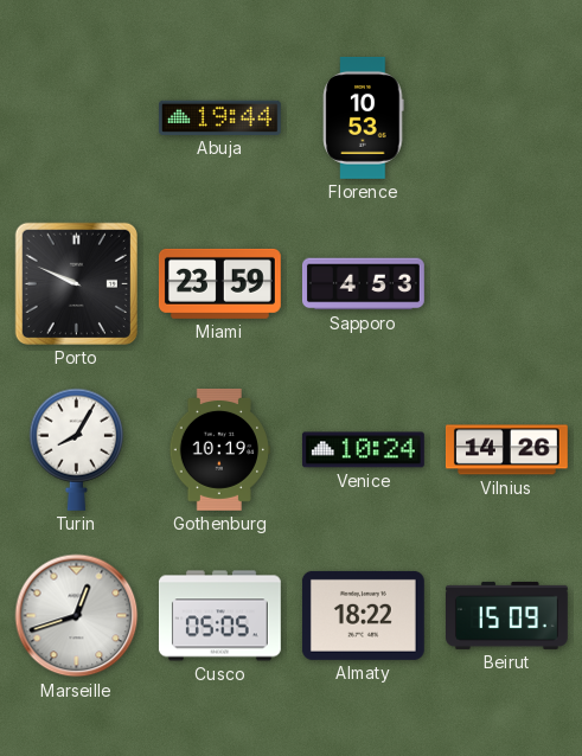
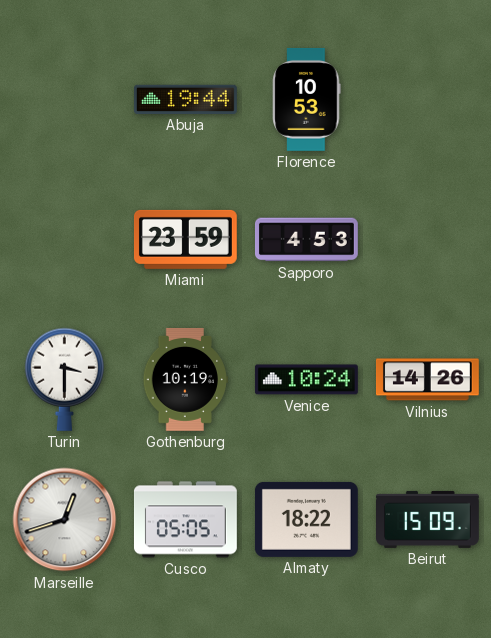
Porto: 9:49 -> none
Turin: 8:05 -> 3:30
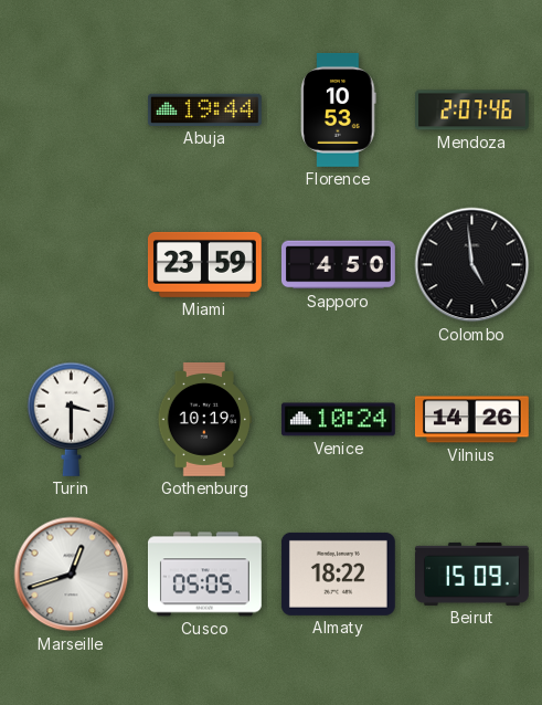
Mendoza: none -> 2:07
Sapporo: 4:53 -> 4:50
Colombo: none -> 4:59
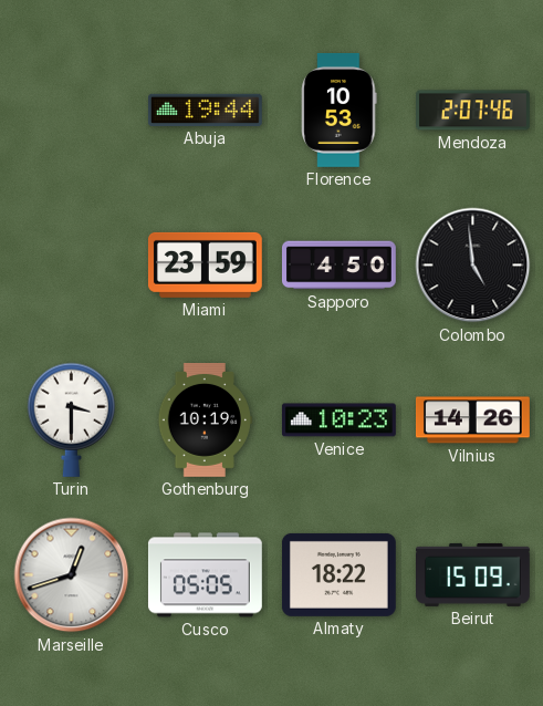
Venice: 10:24 -> 10:23
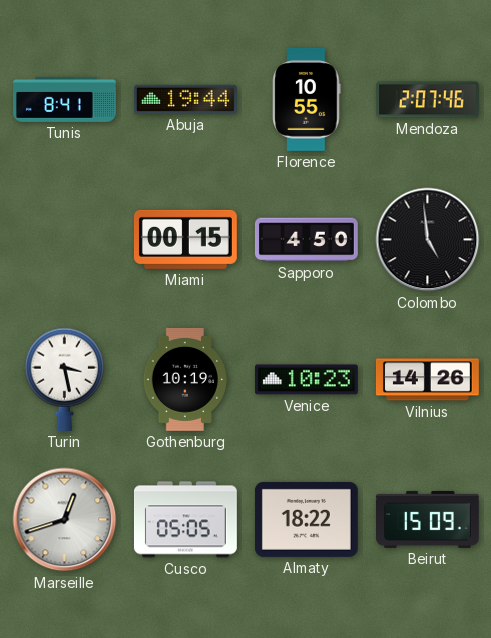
Tunis: none -> 8:41
Florence: 10:53 -> 10:55
Miami: 23:59 -> 00:15
Turin: 3:30 -> 3:28
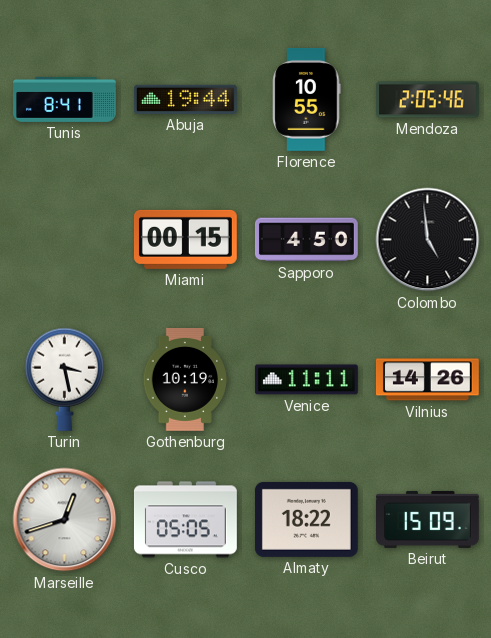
Mendoza: 2:07 -> 2:05
Venice: 10:23 -> 11:11
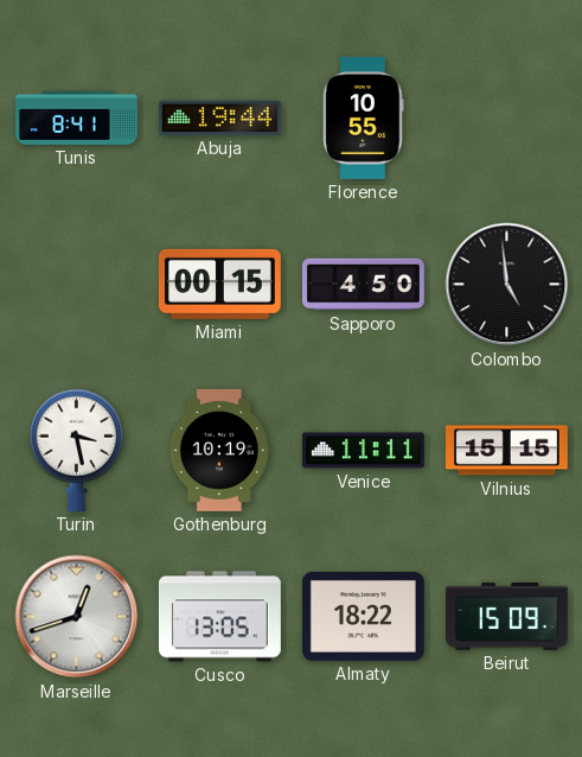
Mendoza: 2:05 -> none
Vilnius: 14:26 -> 15:15
Cusco: 05:05 -> 13:05
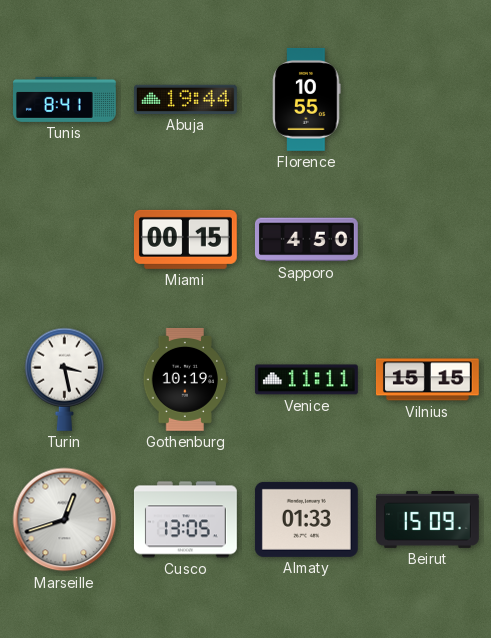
Colombo: 4:59 -> none
Almaty: 18:22 -> 01:33
